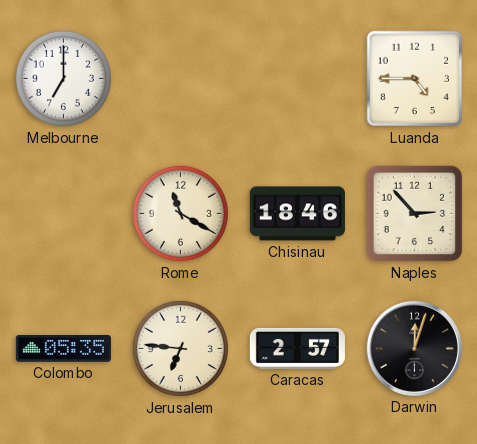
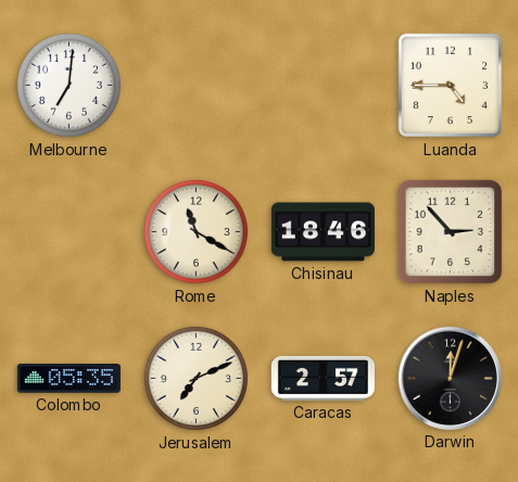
Melbourne: 7:00 -> 7:01
Jerusalem: 6:46 -> 7:11
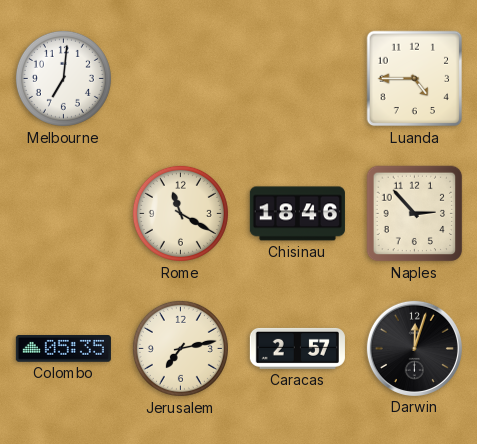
Jerusalem: 7:11 -> 7:13
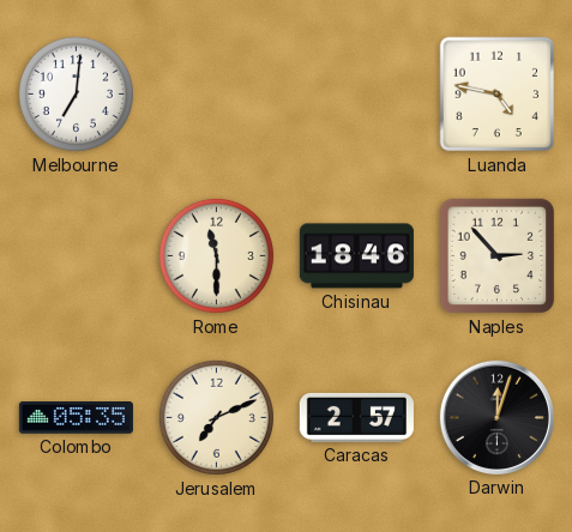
Luanda: 4:45 -> 4:47
Rome: 11:20 -> 11:30
Jerusalem: 7:13 -> 7:11
